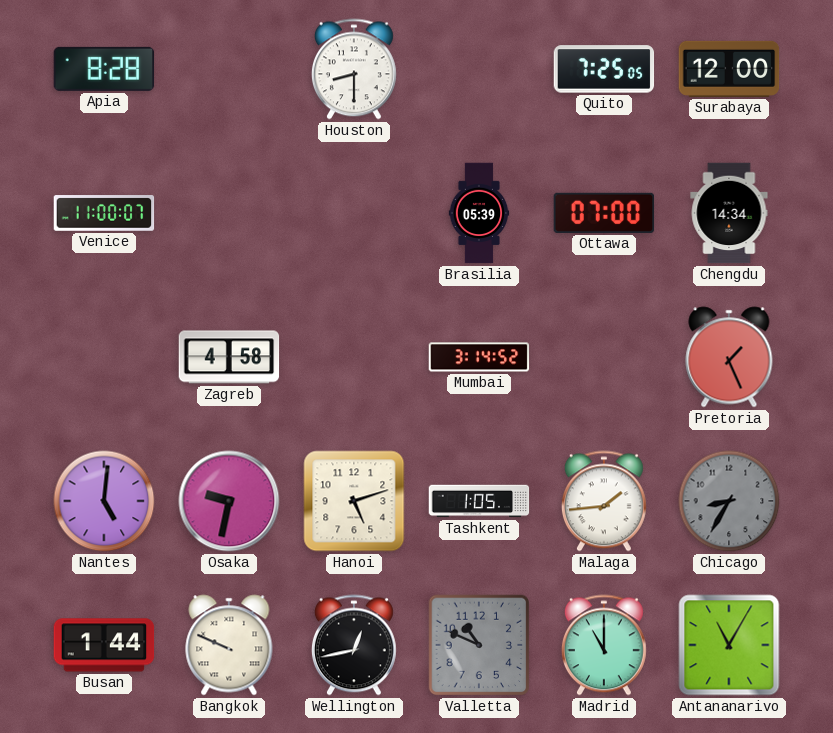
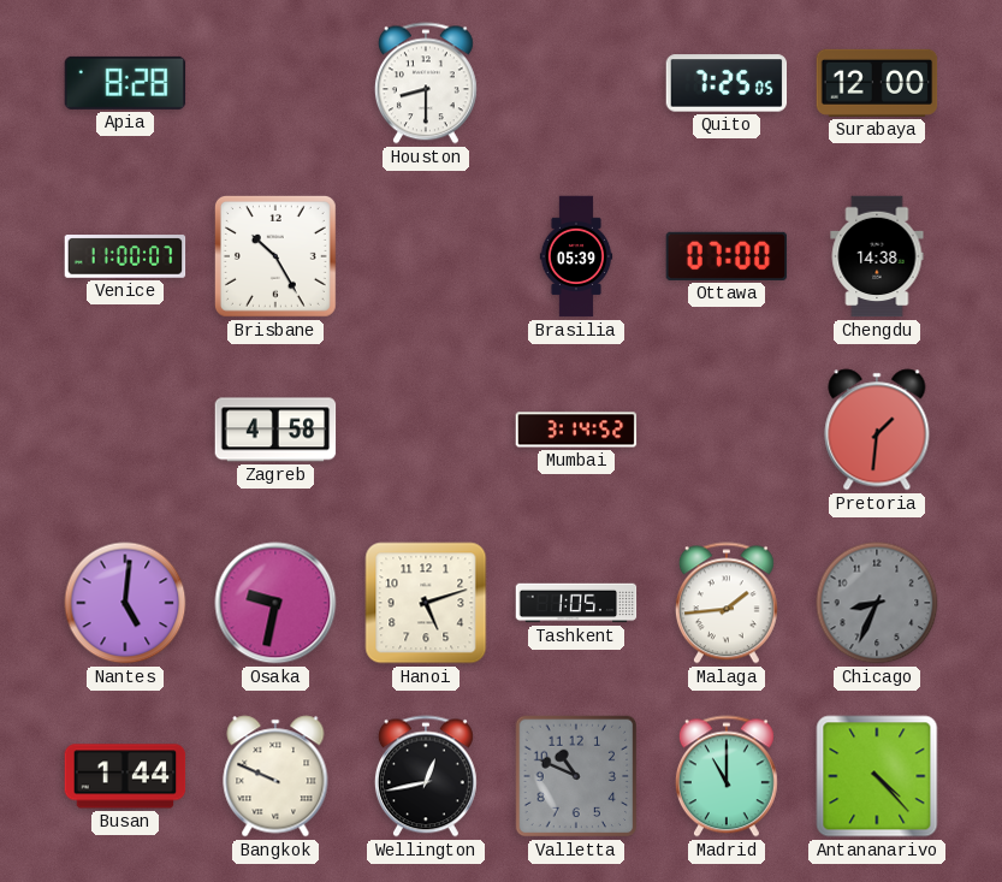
Brisbane: none -> 10:25
Chengdu: 14:34 -> 14:38
Pretoria: 1:26 -> 1:31
Chicago: 8:35 -> 8:34
Antananarivo: 11:05 -> 4:23
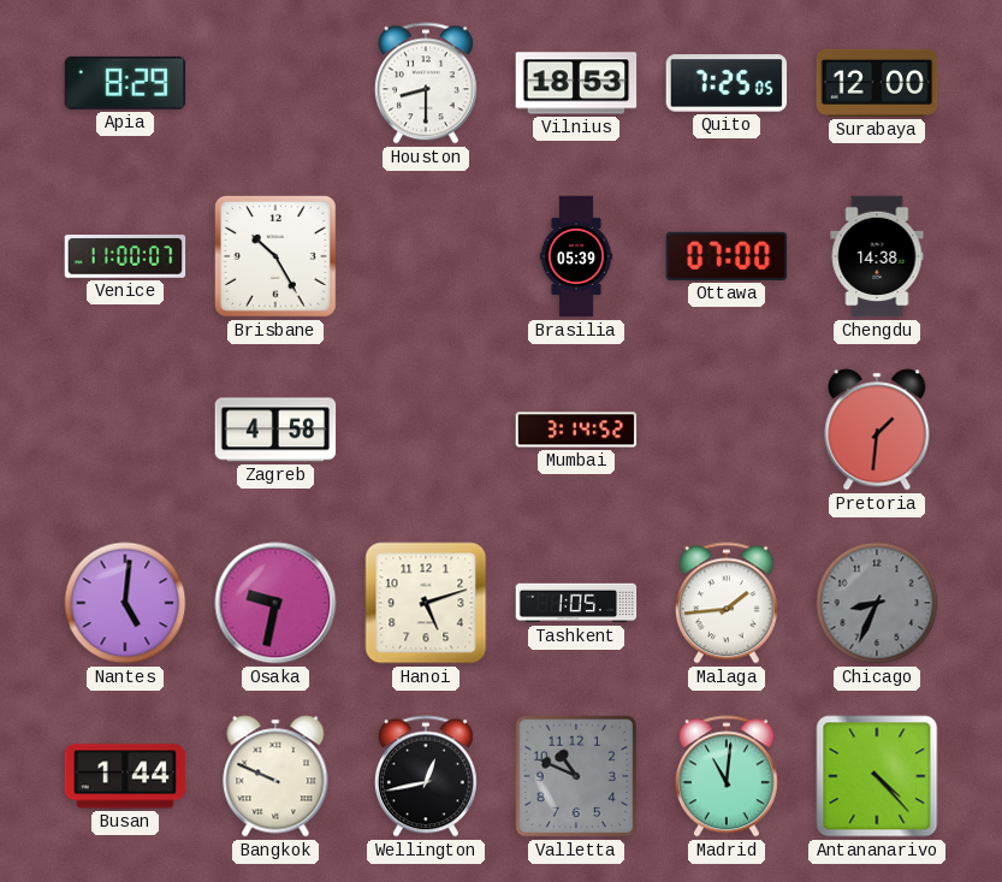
Apia: 8:28 -> 8:29
Vilnius: none -> 18:53
Madrid: 11:00 -> 11:01
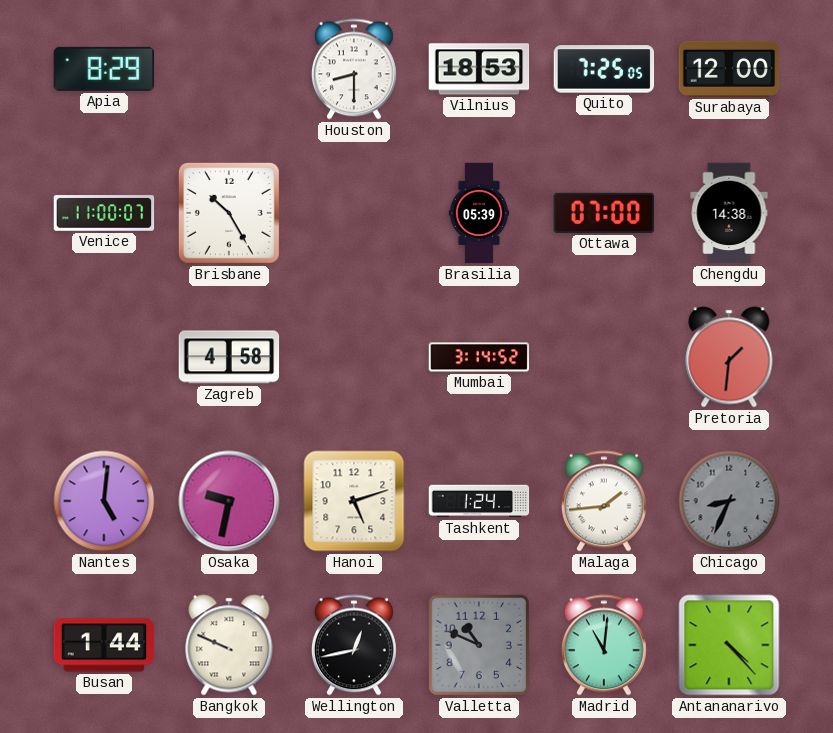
Tashkent: 1:05 -> 1:24
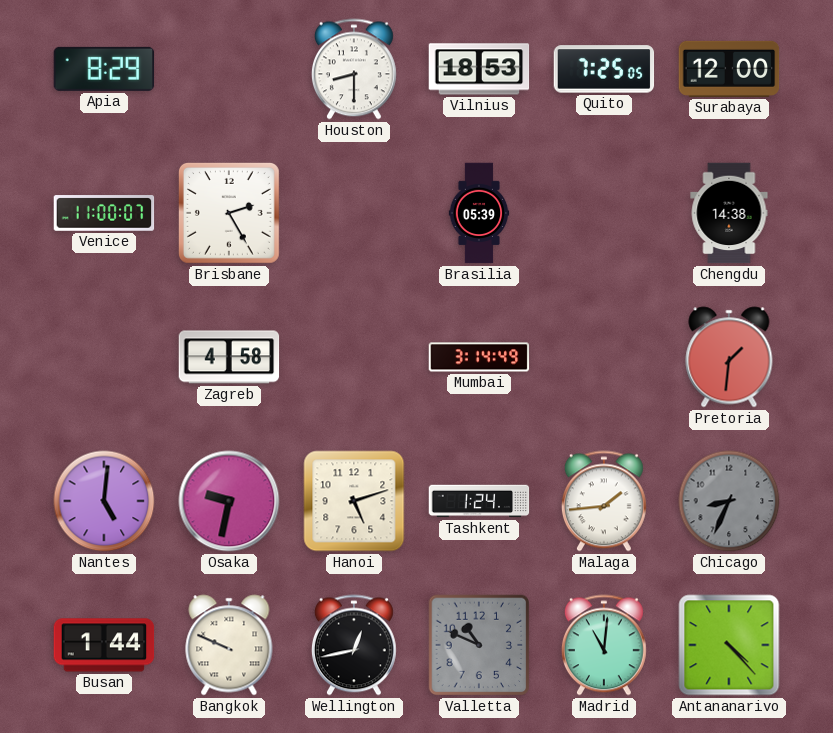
Brisbane: 10:25 -> 2:25
Ottawa: 07:00 -> none
Mumbai: 3:14:52 -> 3:14:49
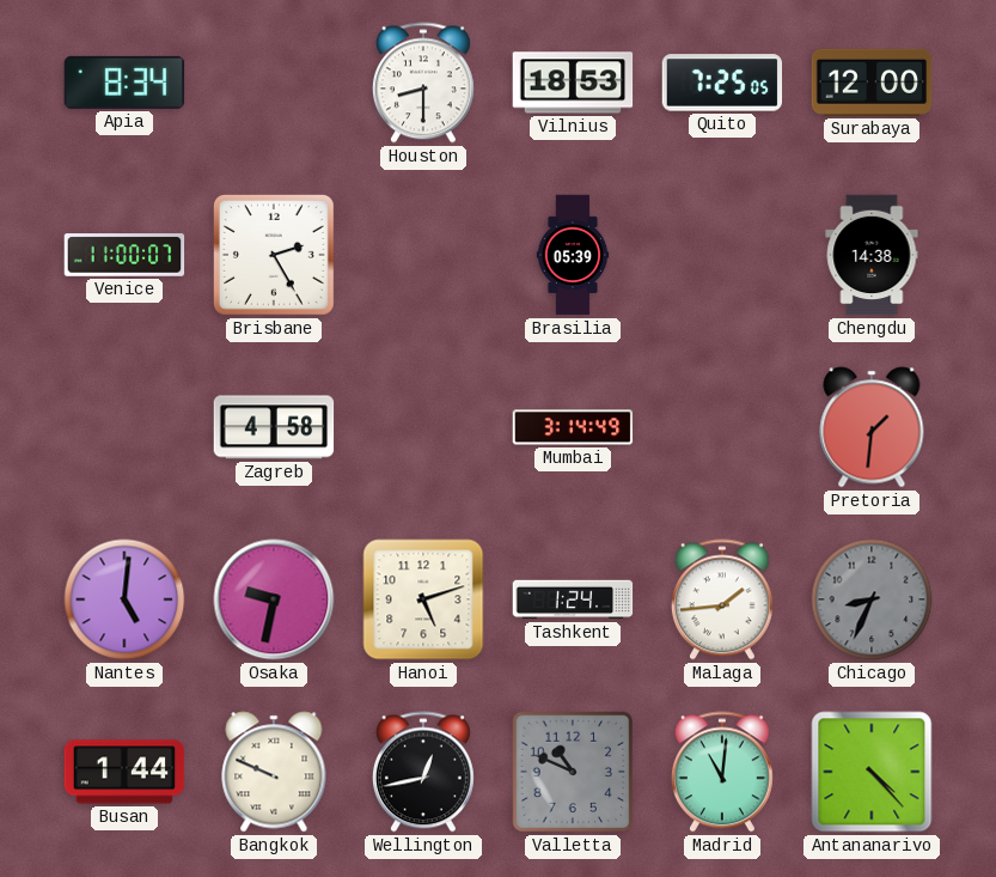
Apia: 8:29 -> 8:34
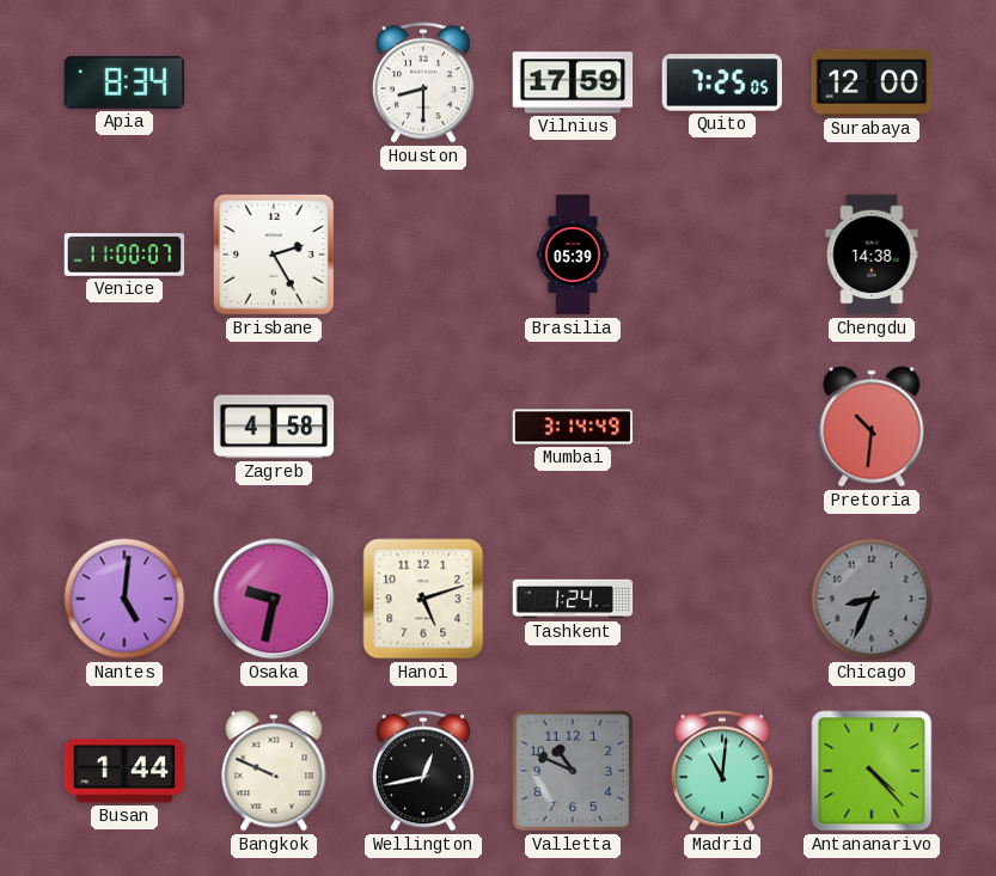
Vilnius: 18:53 -> 17:59
Pretoria: 1:31 -> 10:31
Malaga: 1:44 -> none
